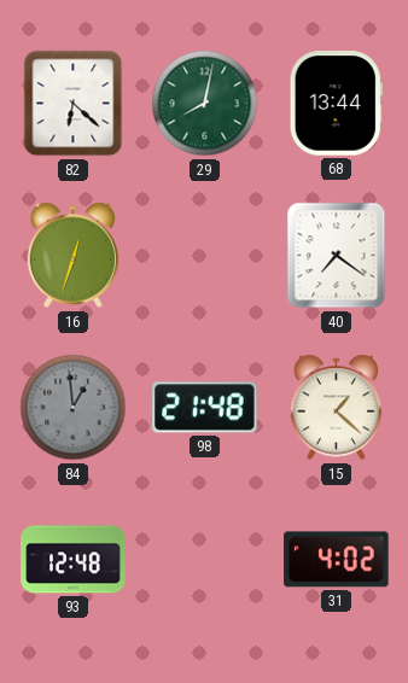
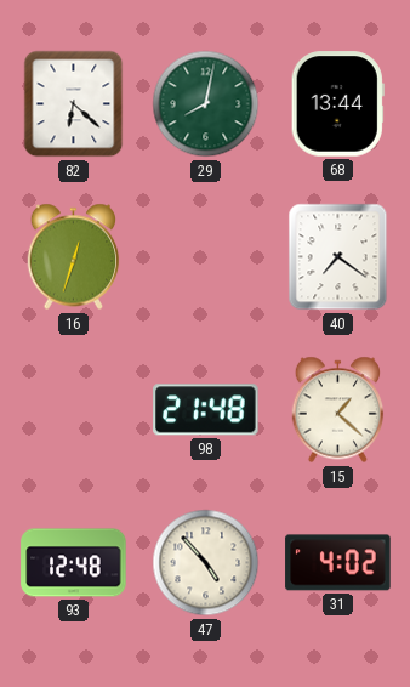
84: 12:59 -> none
47: none -> 4:53
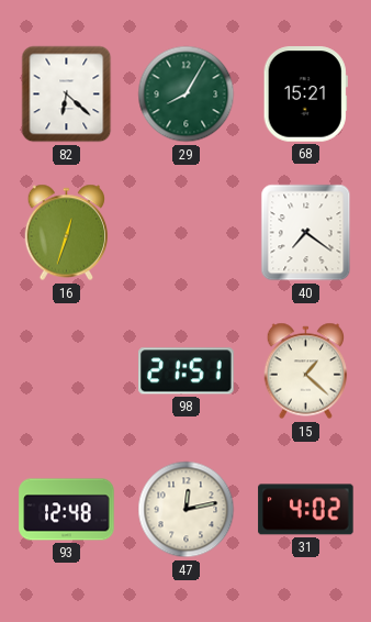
29: 8:02 -> 8:05
68: 13:44 -> 15:21
98: 21:48 -> 21:51
47: 4:53 -> 12:13
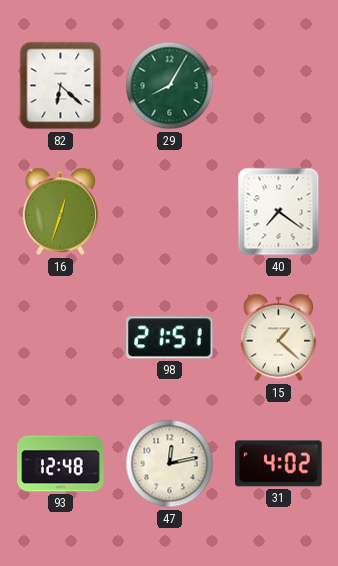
68: 15:21 -> none
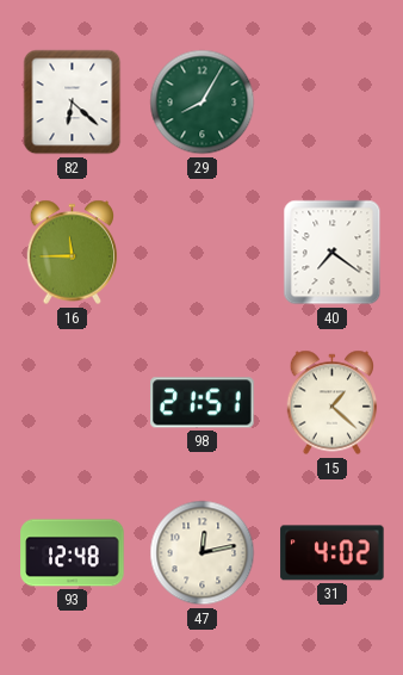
16: 12:33 -> 11:45
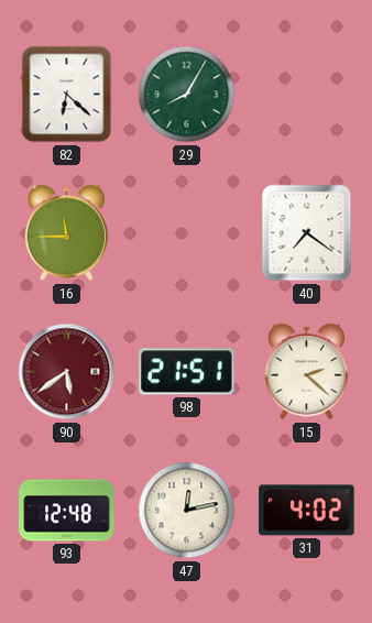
90: none -> 5:39
15: 1:22 -> 2:22
